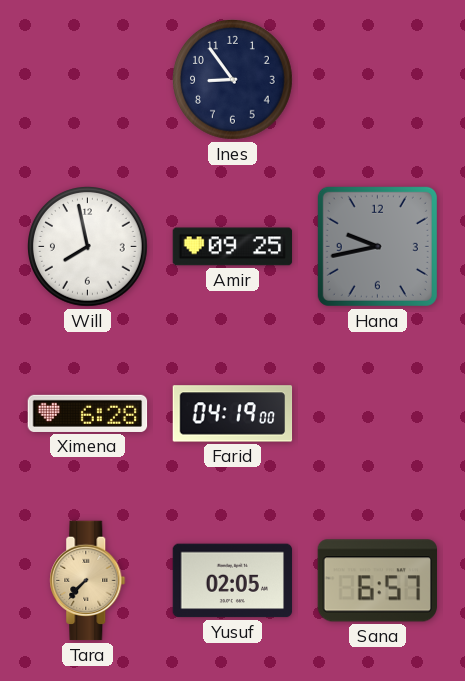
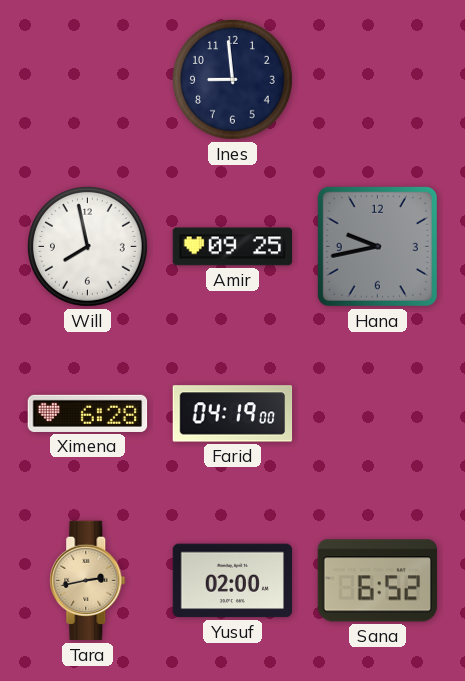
Ines: 8:54 -> 8:59
Tara: 7:37 -> 2:43
Yusuf: 02:05 -> 02:00
Sana: 6:57 -> 6:52
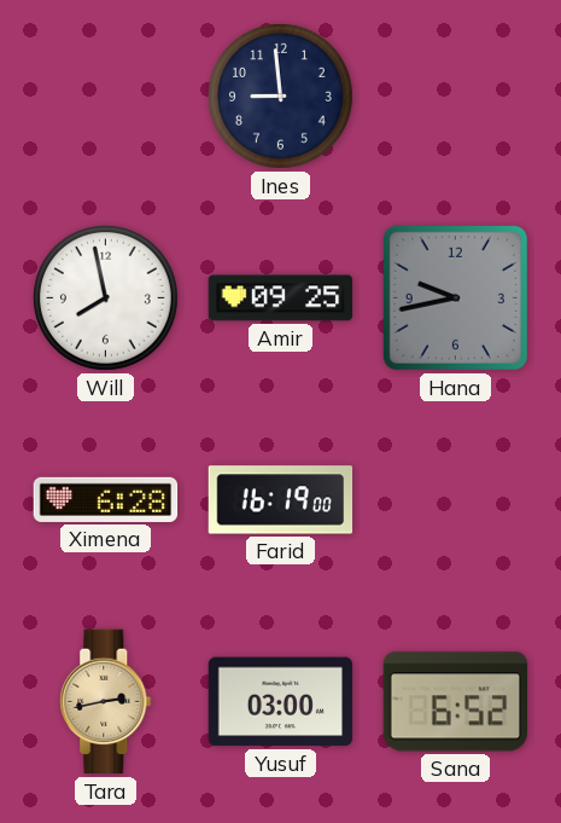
Farid: 04:19 -> 16:19
Yusuf: 02:00 -> 03:00
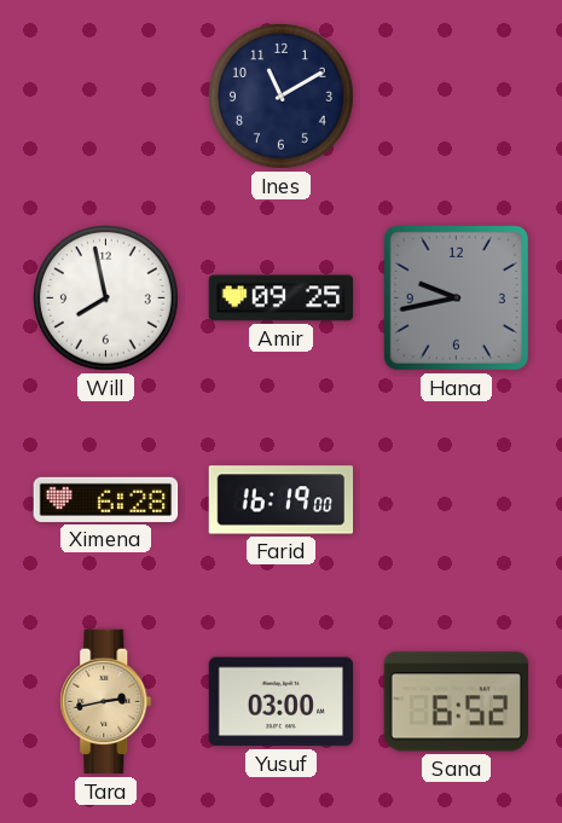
Ines: 8:59 -> 11:10
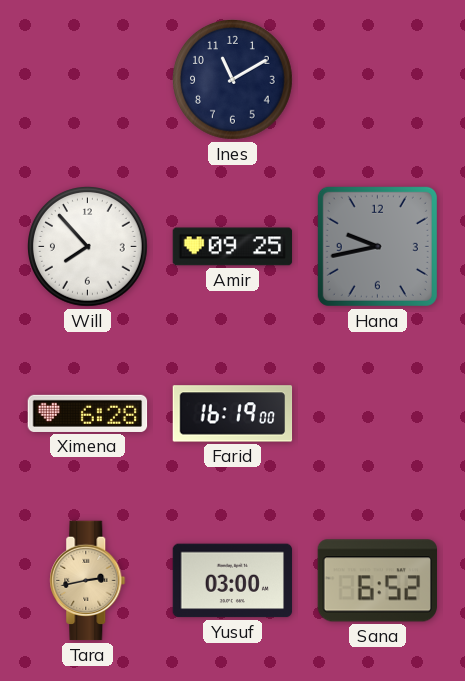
Will: 7:58 -> 7:53
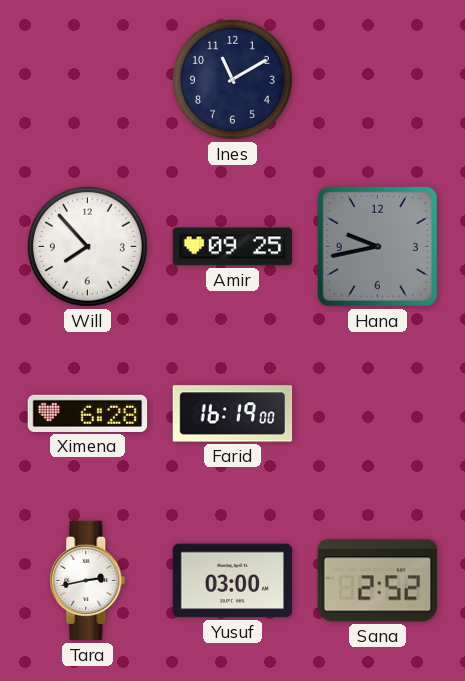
Tara dial: champagne -> white
Sana: 6:52 -> 2:52
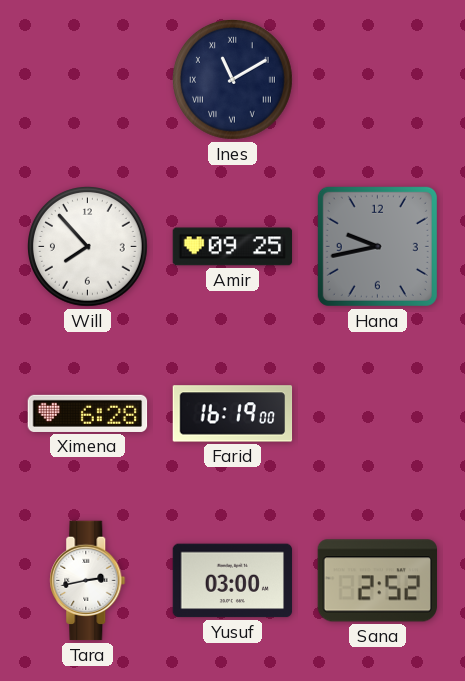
Ines numerals: Arabic -> Roman
